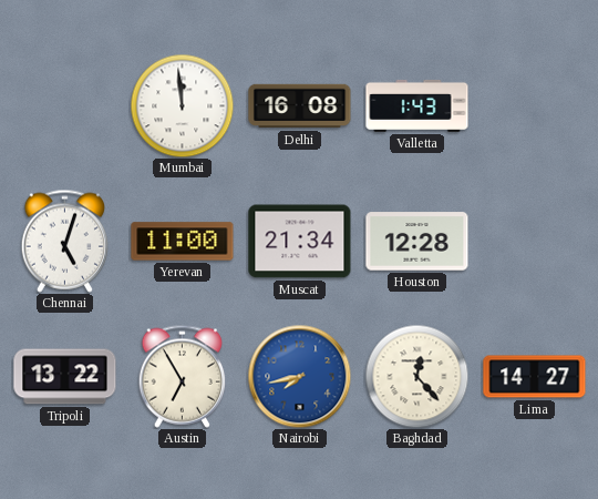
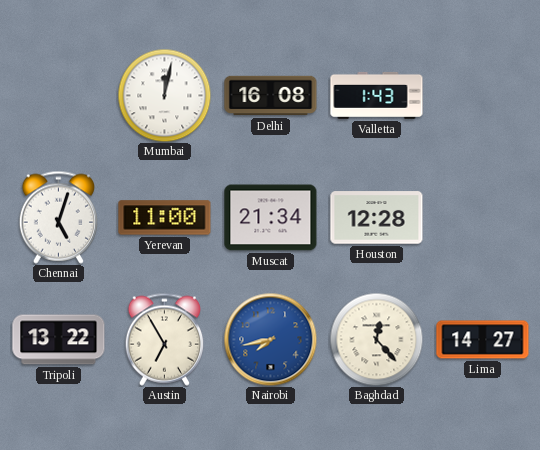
Mumbai: 11:59 -> 12:02
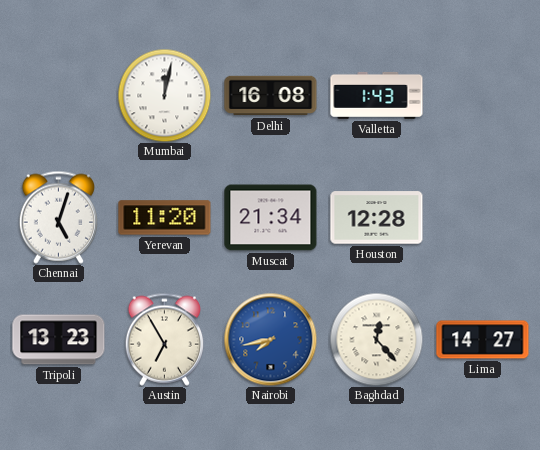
Yerevan: 11:00 -> 11:20
Tripoli: 13:22 -> 13:23
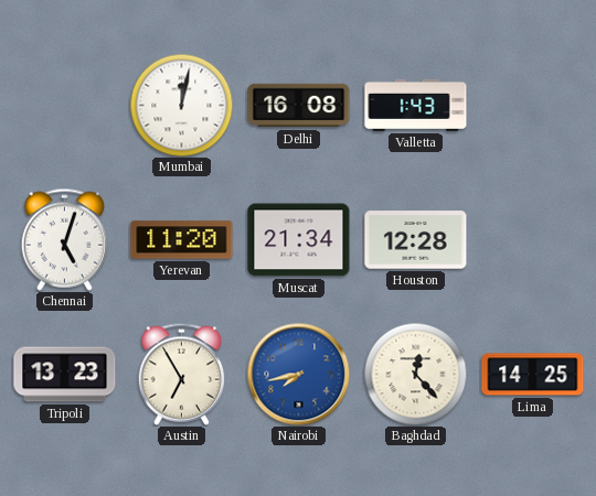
Lima: 14:27 -> 14:25
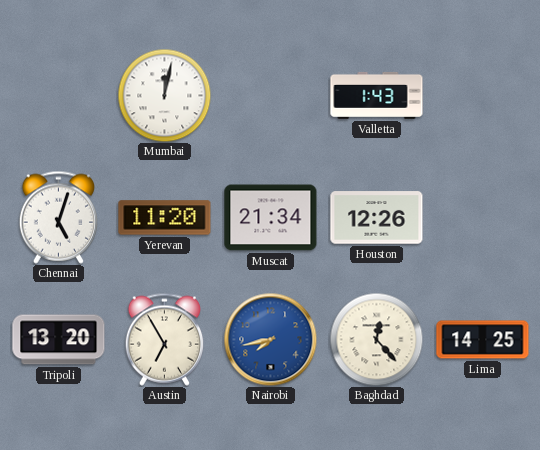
Delhi: 16:08 -> none
Houston: 12:28 -> 12:26
Tripoli: 13:23 -> 13:20
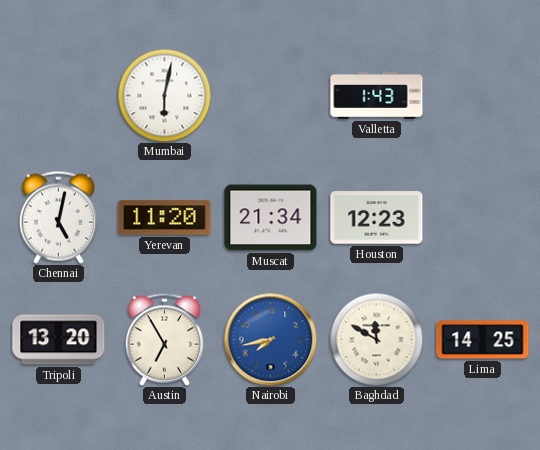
Mumbai: 12:02 -> 6:02
Chennai: 5:03 -> 5:02
Houston: 12:26 -> 12:23
Baghdad: 12:23 -> 11:50
